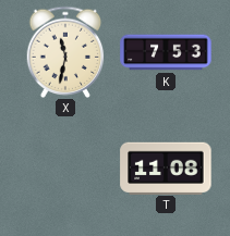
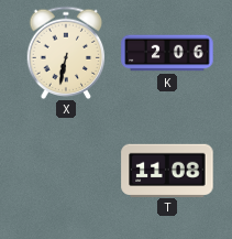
X: 11:32 -> 6:32
K: 7:53 -> 2:06
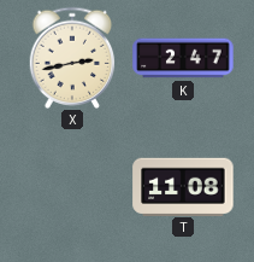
X: 6:32 -> 2:43
K: 2:06 -> 2:47
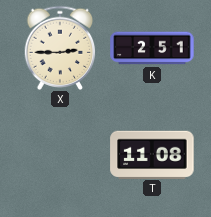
X: 2:43 -> 2:45
K: 2:47 -> 2:51
